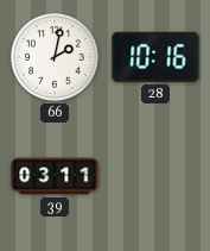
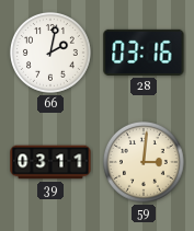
28: 10:16 -> 03:16
59: none -> 3:01
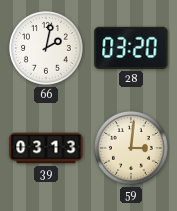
28: 03:16 -> 03:20
39: 03:11 -> 03:13
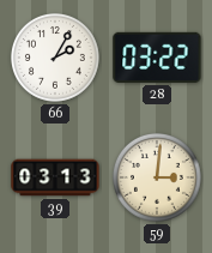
66: 2:02 -> 2:05
28: 03:20 -> 03:22
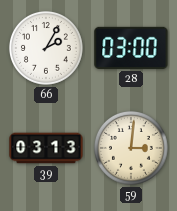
28: 03:22 -> 03:00
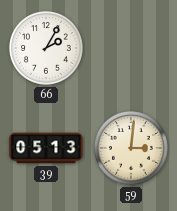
28: 03:00 -> none
39: 03:13 -> 05:13
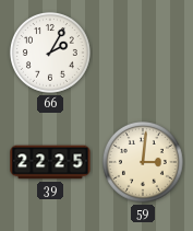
39: 05:13 -> 22:25
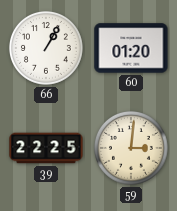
66: 2:05 -> 1:05
60: none -> 01:20
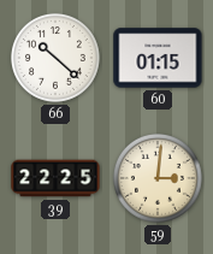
66: 1:05 -> 10:22
60: 01:20 -> 01:15
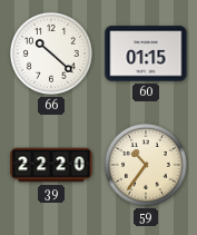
39: 22:25 -> 22:20
59: 3:01 -> 10:36
